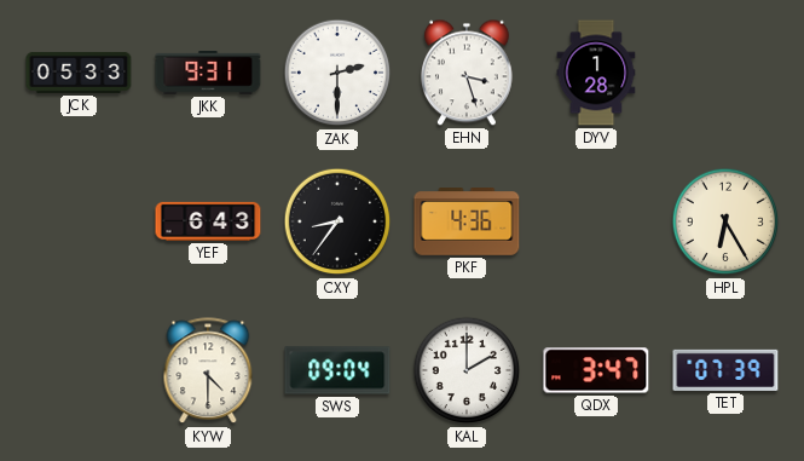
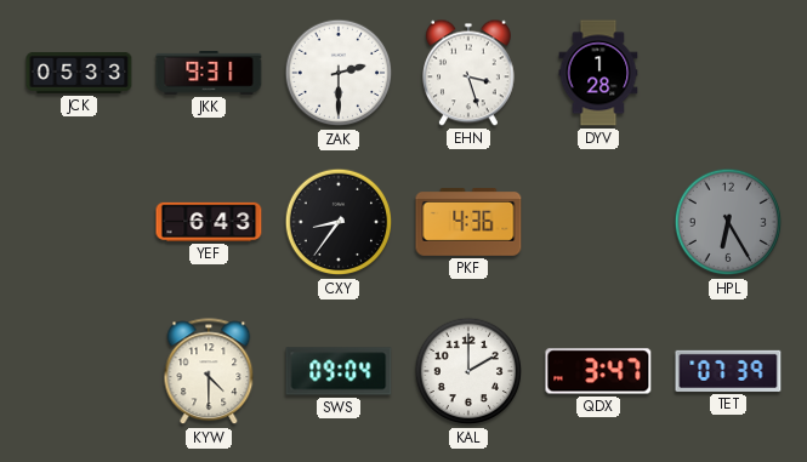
HPL dial: cream -> grey
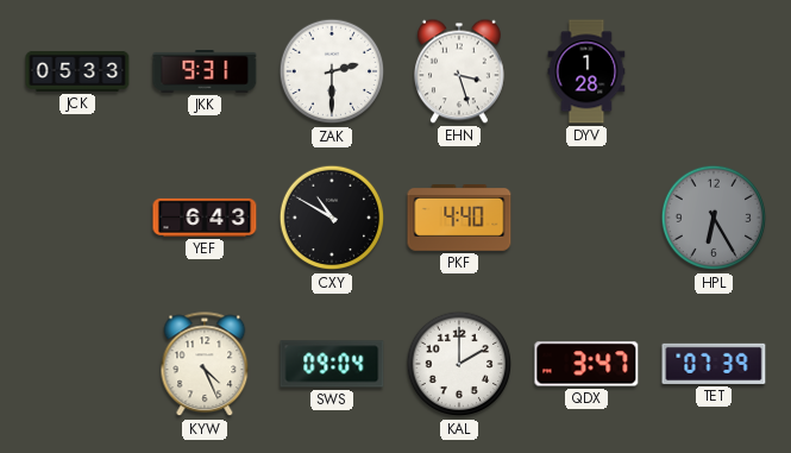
CXY: 8:36 -> 10:50
PKF: 4:36 -> 4:40
KYW: 4:30 -> 4:26
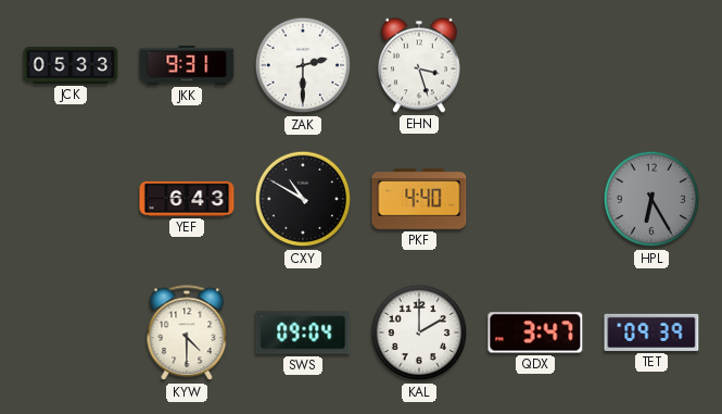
DYV: 1:28 -> none
KYW: 4:26 -> 4:30
TET: 07:39 -> 09:39
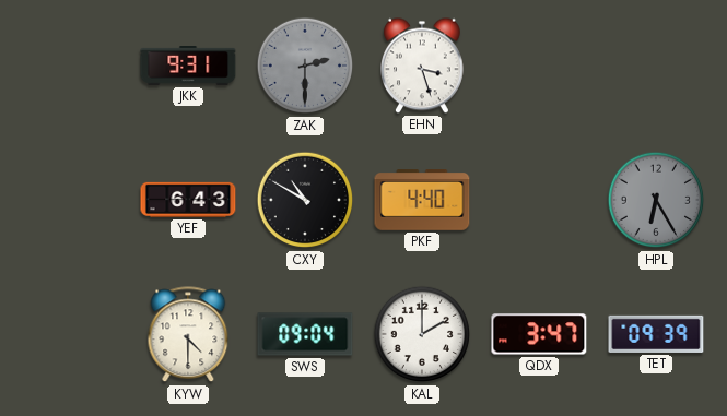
JCK: 05:33 -> none
ZAK dial: white -> grey
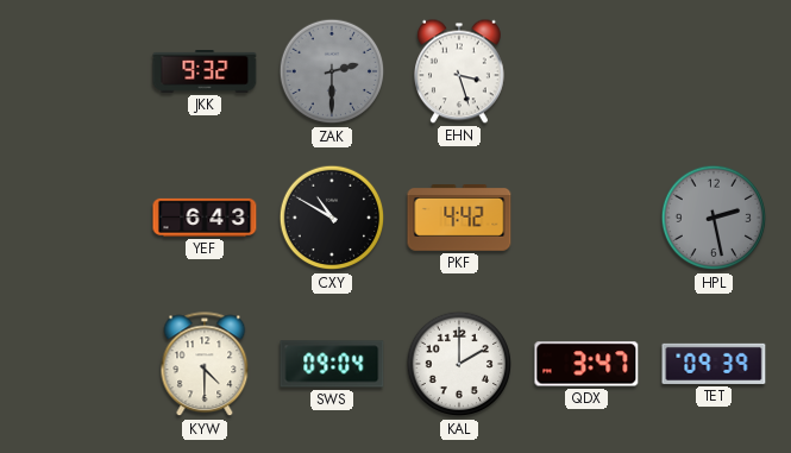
JKK: 9:31 -> 9:32
PKF: 4:40 -> 4:42
HPL: 6:25 -> 2:28
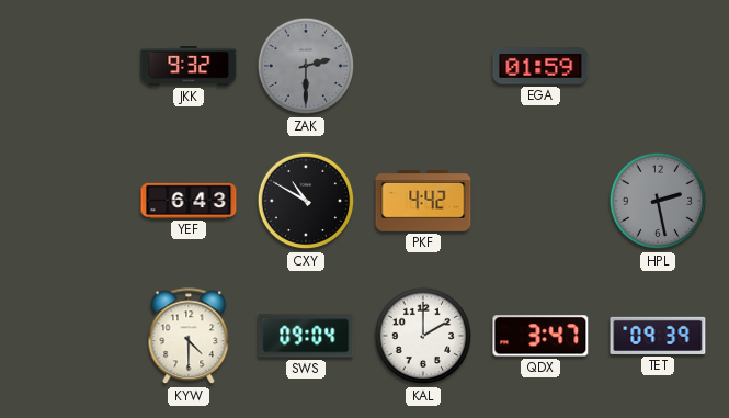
EHN: 3:27 -> none
EGA: none -> 01:59
